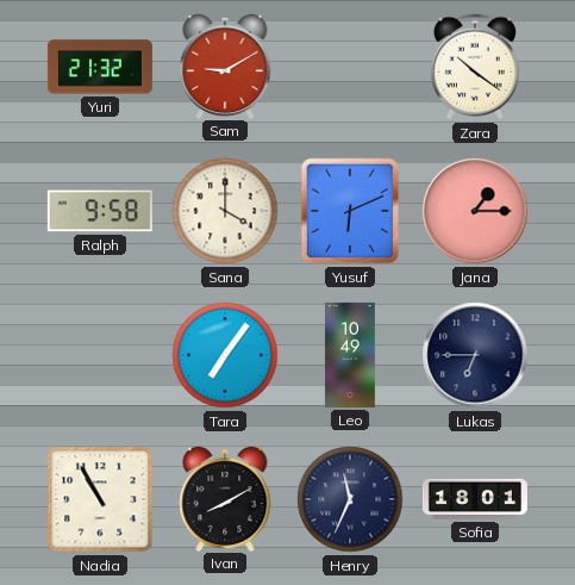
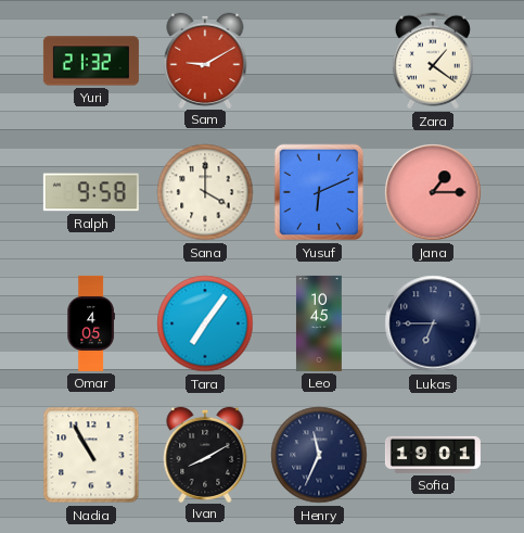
Zara: 10:21 -> 1:21
Omar: none -> 4:05
Leo: 10:49 -> 10:45
Sofia: 18:01 -> 19:01
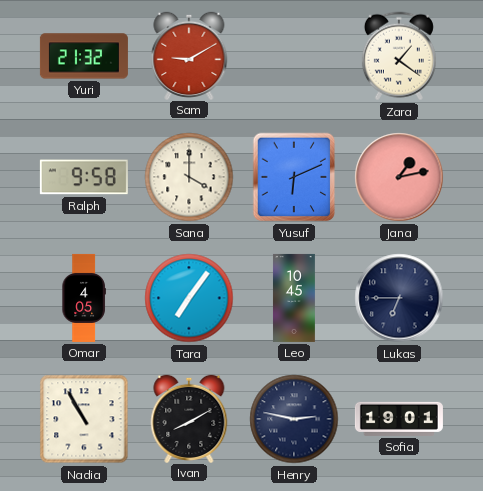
Jana: 1:15 -> 1:13
Henry: 11:34 -> 2:47
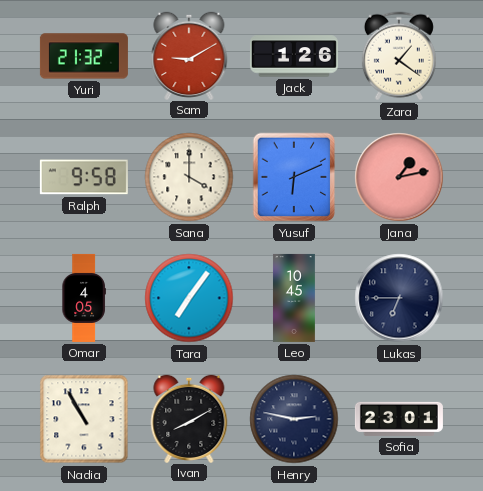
Jack: none -> 1:26
Sofia: 19:01 -> 23:01
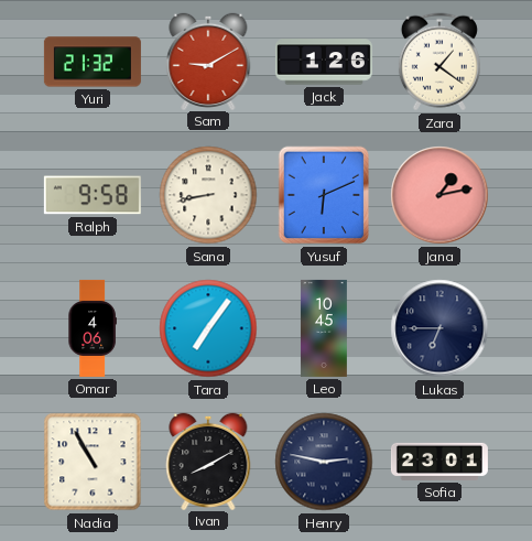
Sana: 4:00 -> 8:43
Omar: 4:05 -> 4:06
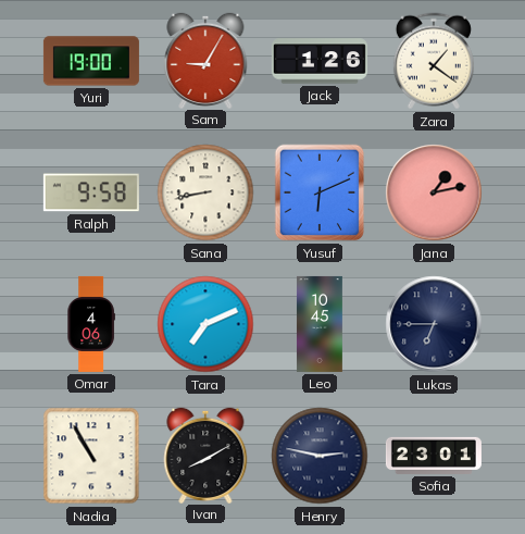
Yuri: 21:32 -> 19:00
Sam: 9:10 -> 9:05
Tara: 7:06 -> 7:11
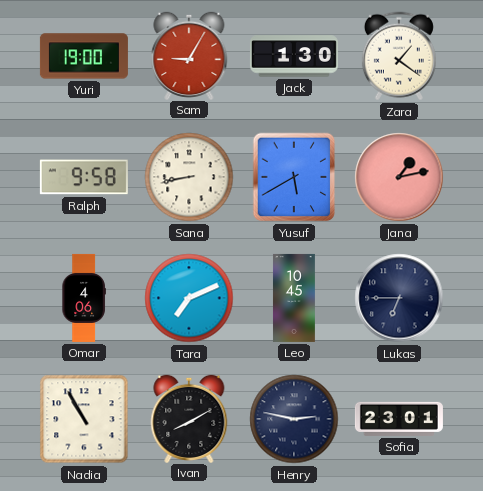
Jack: 1:26 -> 1:30
Yusuf: 6:11 -> 5:40
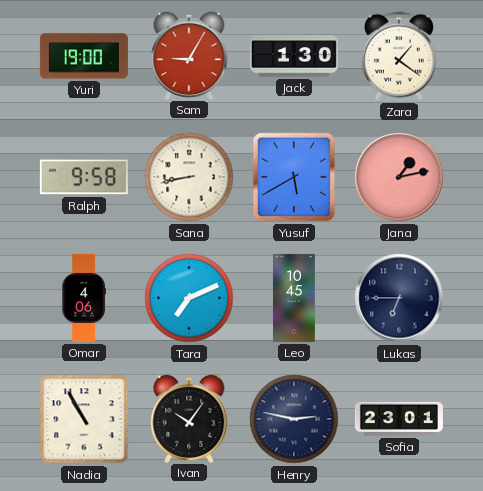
Ivan: 8:10 -> 10:06
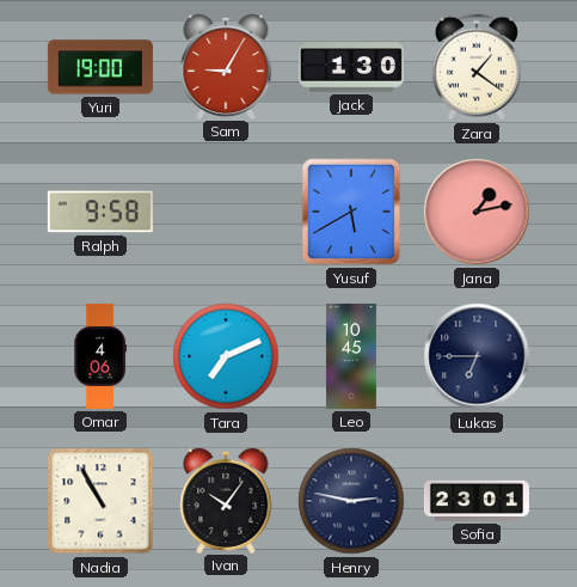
Sana: 8:43 -> none
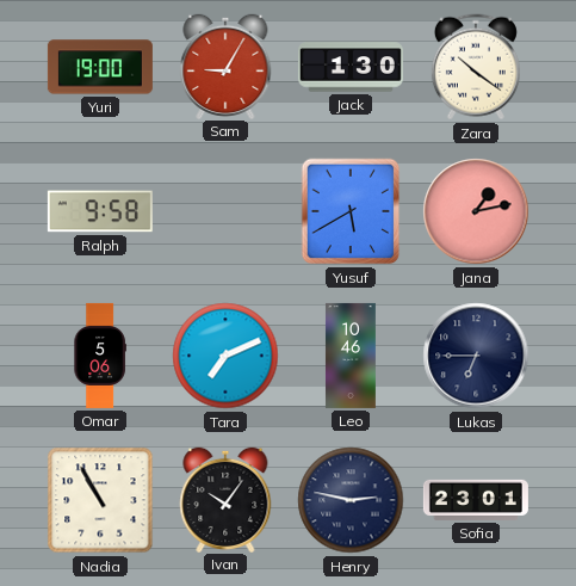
Zara: 1:21 -> 10:21
Omar: 4:06 -> 5:06
Leo: 10:45 -> 10:46
